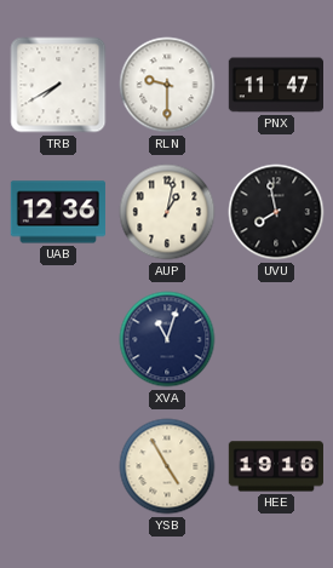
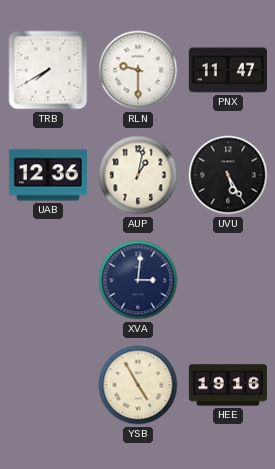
UVU: 7:58 -> 5:25
XVA: 11:03 -> 3:01
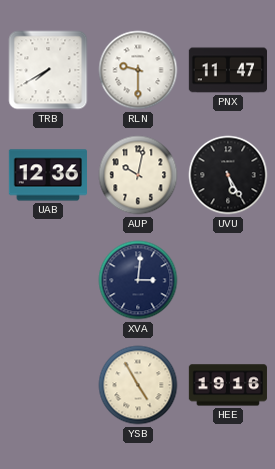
AUP: 1:02 -> 10:02
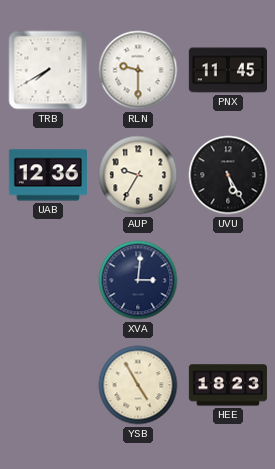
PNX: 11:47 -> 11:45
AUP: 10:02 -> 9:35
HEE: 19:16 -> 18:23
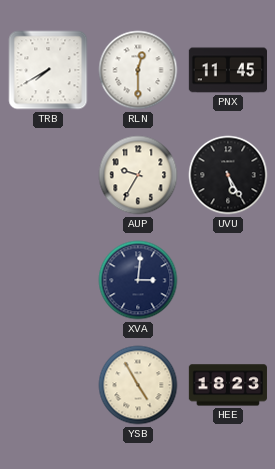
RLN: 9:30 -> 12:30
UAB: 12:36 -> none
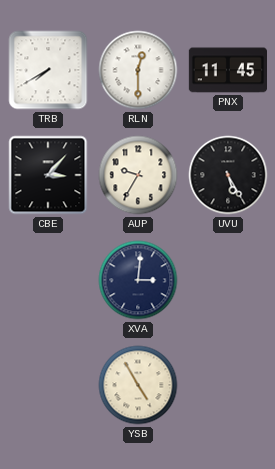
CBE: none -> 3:07
HEE: 18:23 -> none
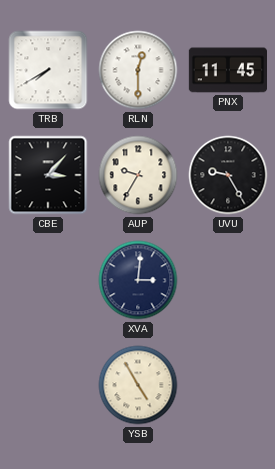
UVU: 5:25 -> 9:25
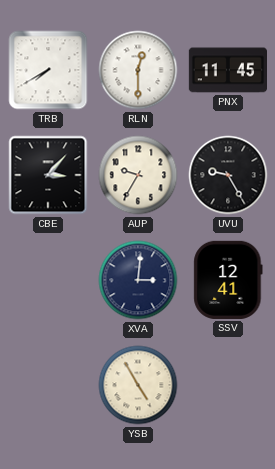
SSV: none -> 12:41
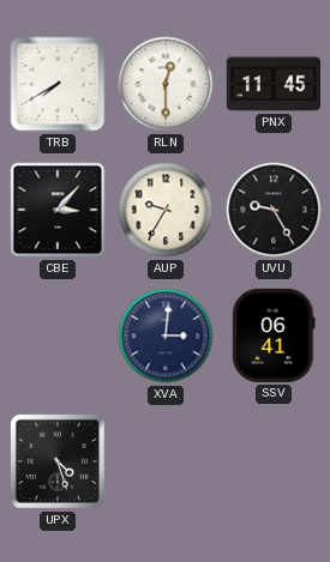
SSV: 12:41 -> 06:41
UPX: none -> 4:27
YSB: 4:55 -> none
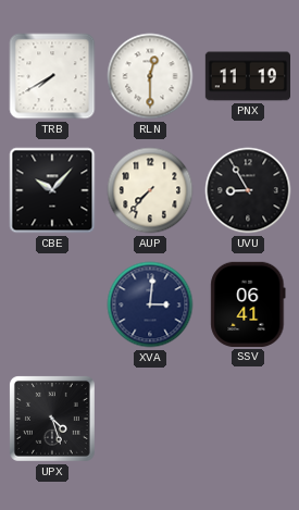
PNX: 11:45 -> 11:19
CBE: 3:07 -> 10:07
AUP: 9:35 -> 7:37
UVU: 9:25 -> 8:55
